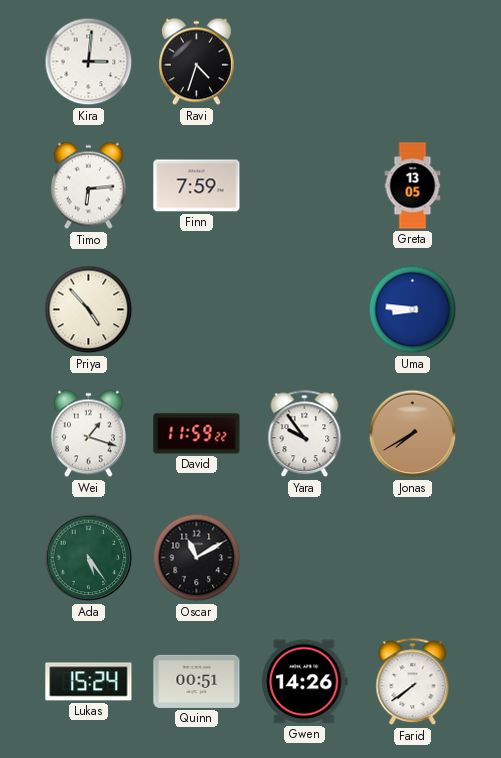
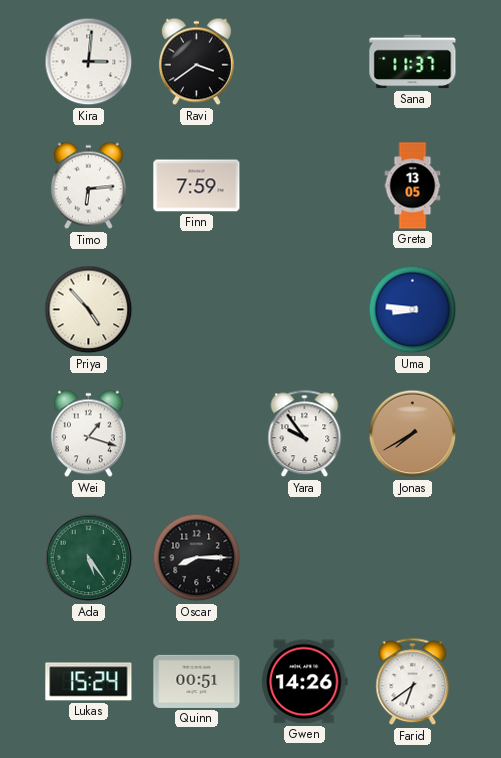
Ravi: 4:33 -> 3:39
Sana: none -> 11:37
David: 11:59 -> none
Oscar: 11:10 -> 8:15
Farid: 7:39 -> 6:39
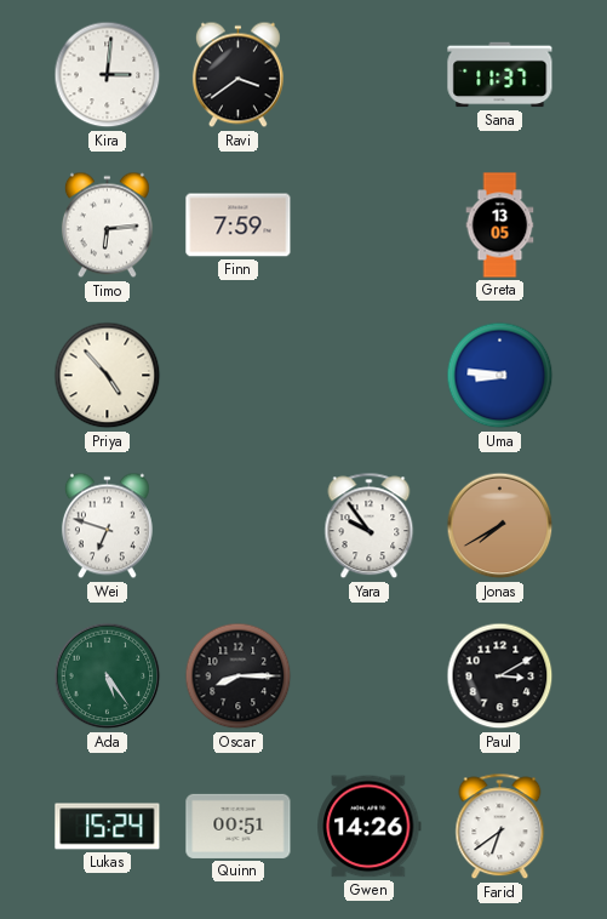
Wei: 1:18 -> 6:48
Paul: none -> 3:10
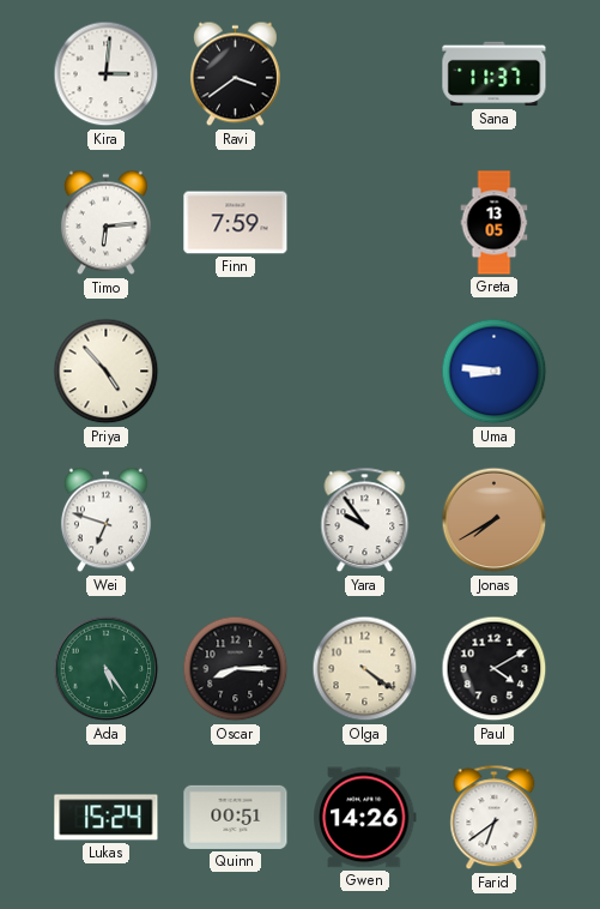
Olga: none -> 4:21
Paul: 3:10 -> 4:10
